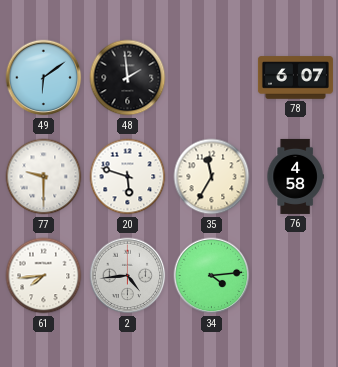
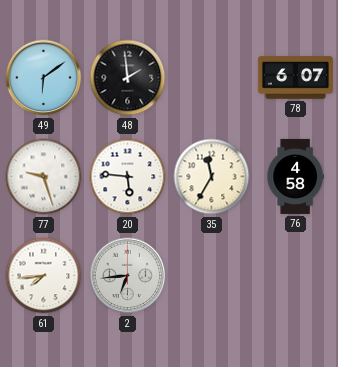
77: 9:30 -> 9:27
20: 5:48 -> 5:46
2: 4:44 -> 6:44
34: 4:14 -> none
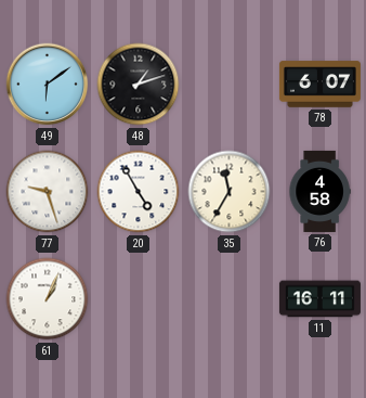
48: 1:59 -> 1:12
20: 5:46 -> 4:55
61: 7:44 -> 1:04
2: 6:44 -> none
11: none -> 16:11
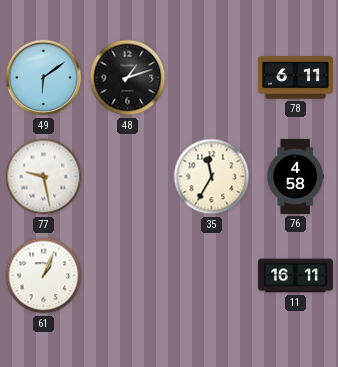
78: 6:07 -> 6:11
77: 9:27 -> 9:28
20: 4:55 -> none
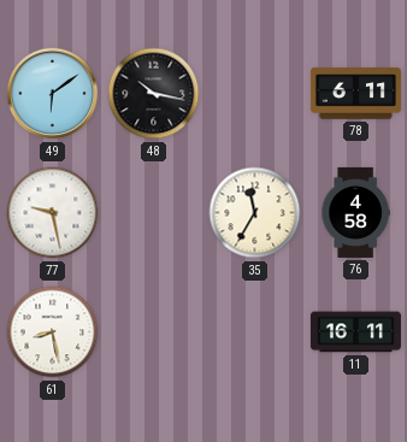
48: 1:12 -> 10:17
61: 1:04 -> 8:28
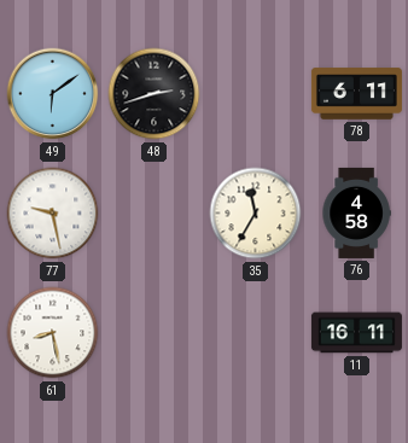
48: 10:17 -> 2:42
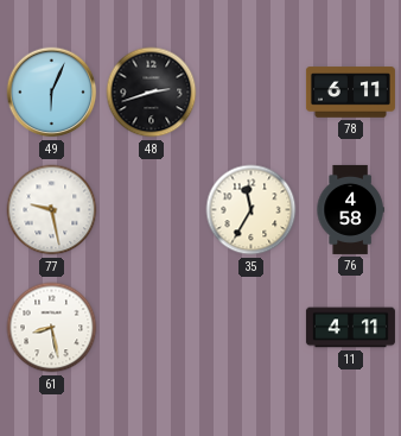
49: 6:09 -> 6:04
11: 16:11 -> 4:11
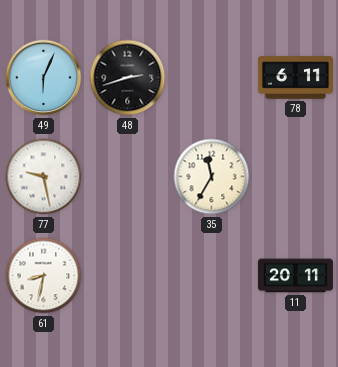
76: 4:58 -> none
61: 8:28 -> 8:32
11: 4:11 -> 20:11
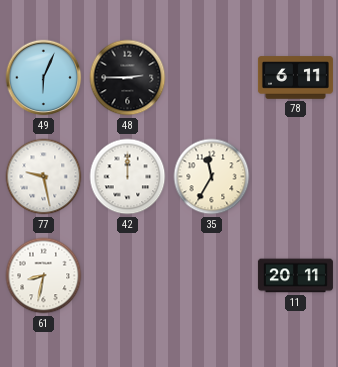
48: 2:42 -> 2:45
42: none -> 12:00
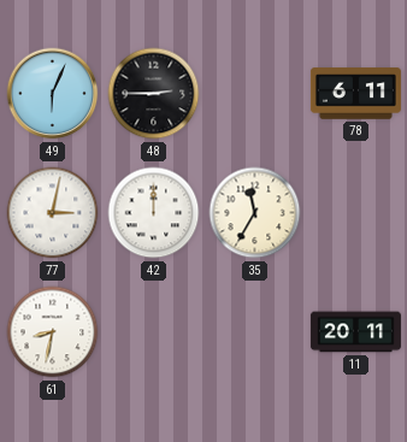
77: 9:28 -> 3:02
